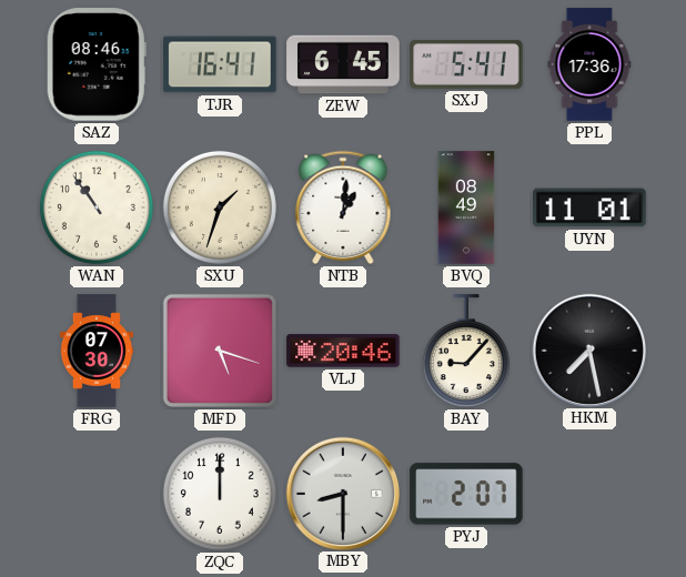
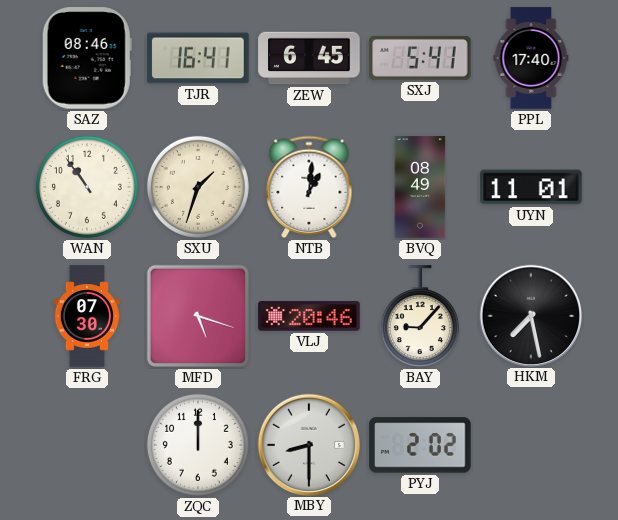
PPL: 17:36 -> 17:40
PYJ: 2:07 -> 2:02
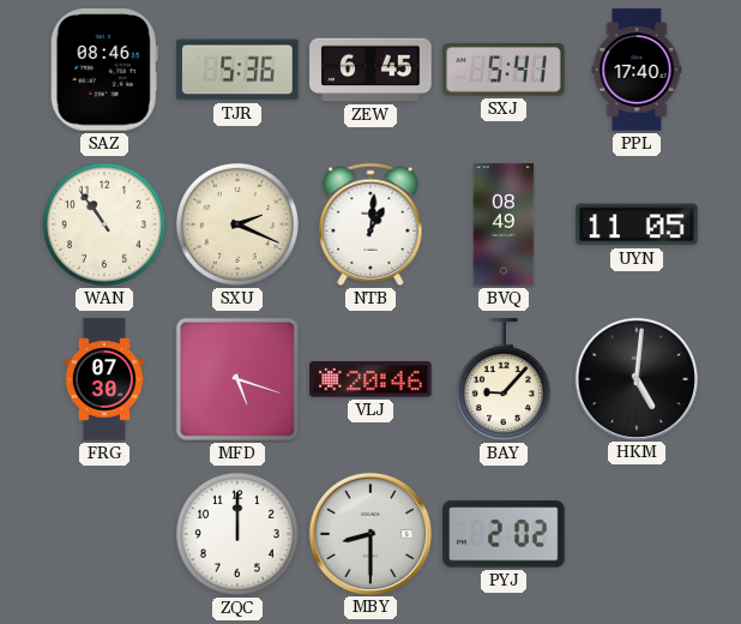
TJR: 16:41 -> 5:36
SXU: 1:33 -> 2:19
UYN: 11:01 -> 11:05
HKM: 7:28 -> 5:01
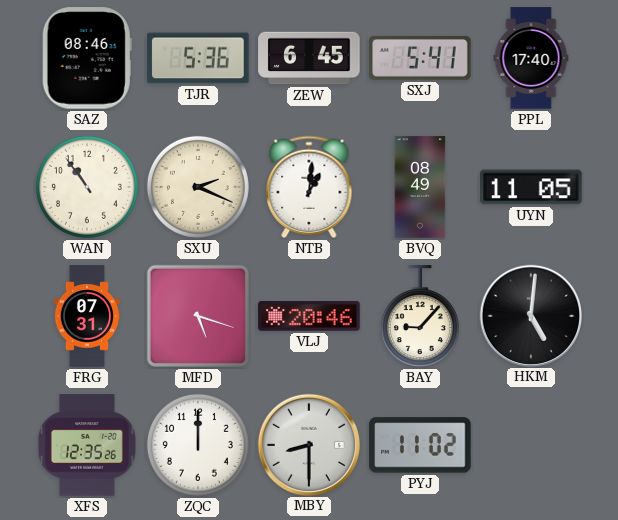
FRG: 07:30 -> 07:31
XFS: none -> 12:35
PYJ: 2:02 -> 11:02
